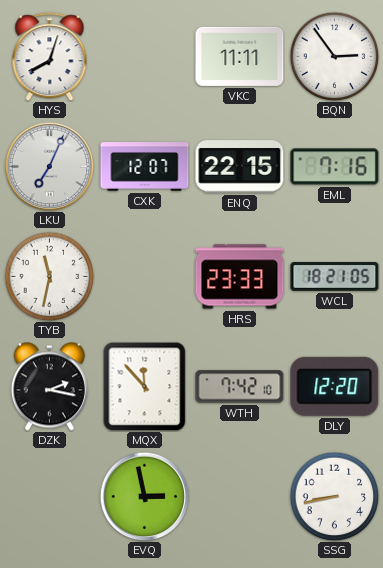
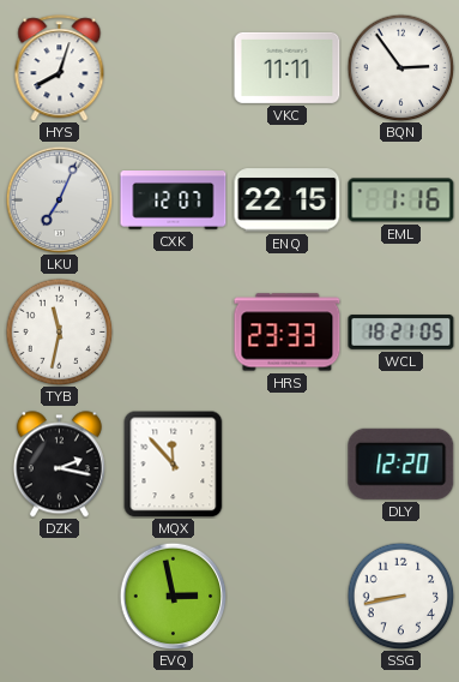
EML: 7:16 -> 1:16
WTH: 7:42 -> none
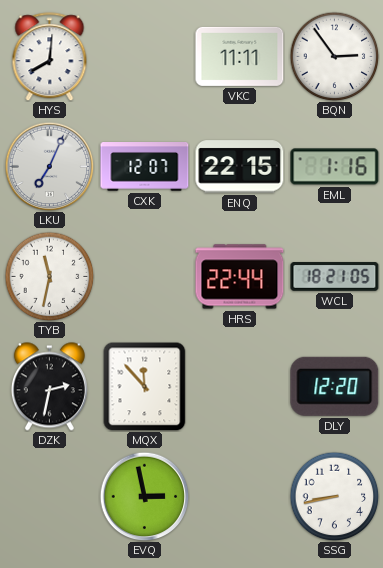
HYS: 8:03 -> 8:01
HRS: 23:33 -> 22:44
DZK: 2:17 -> 2:32
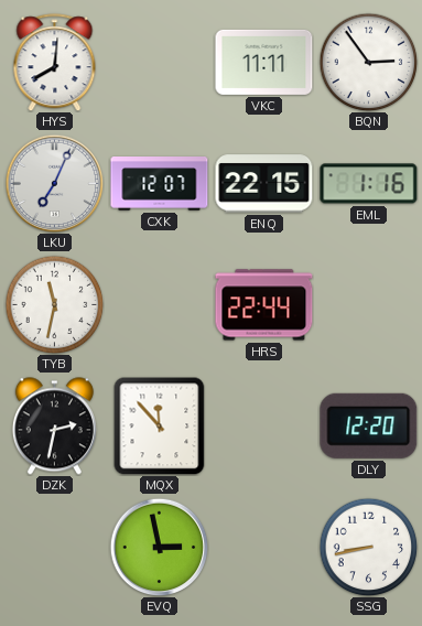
WCL: 18:21 -> none
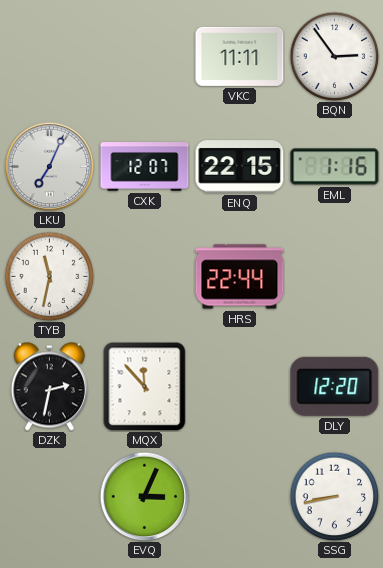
HYS: 8:01 -> none
EVQ: 2:58 -> 3:04
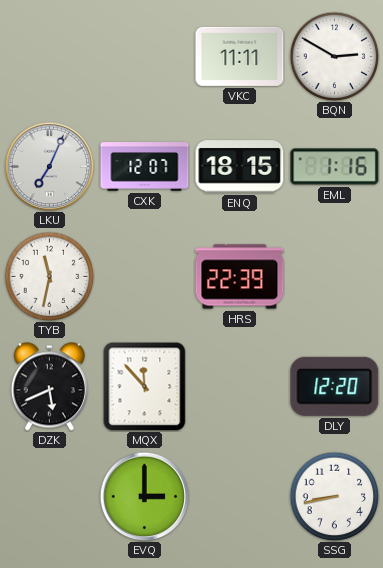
BQN: 2:54 -> 2:50
ENQ: 22:15 -> 18:15
HRS: 22:44 -> 22:39
DZK: 2:32 -> 5:41
EVQ: 3:04 -> 3:00
